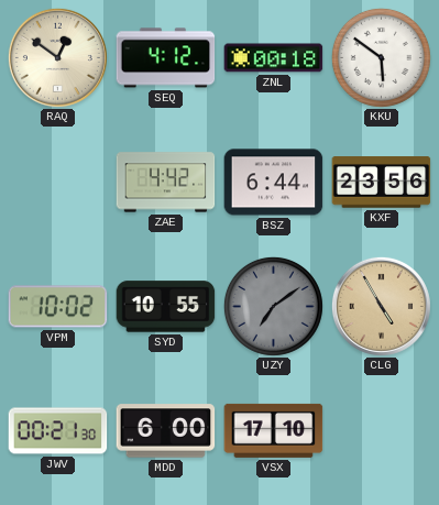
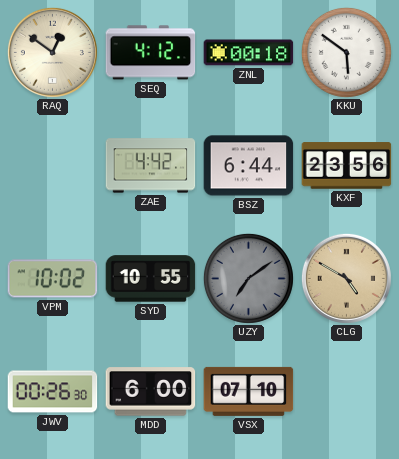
CLG: 4:55 -> 4:50
JWV: 00:21 -> 00:26
VSX: 17:10 -> 07:10
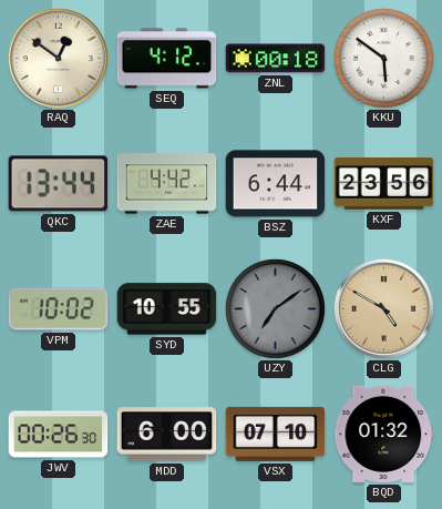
QKC: none -> 13:44
BQD: none -> 01:32
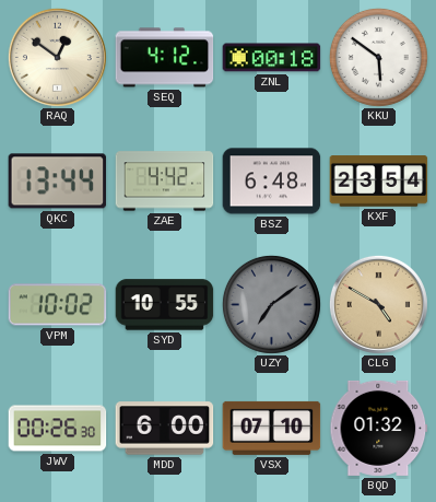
BSZ: 6:44 -> 6:48
KXF: 23:56 -> 23:54
